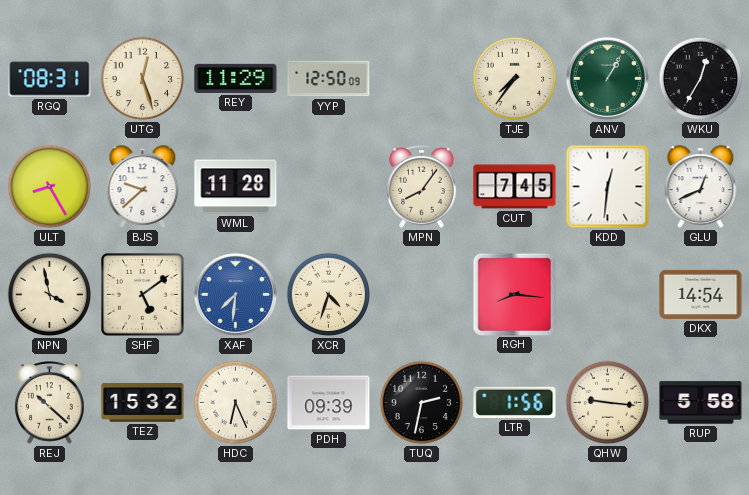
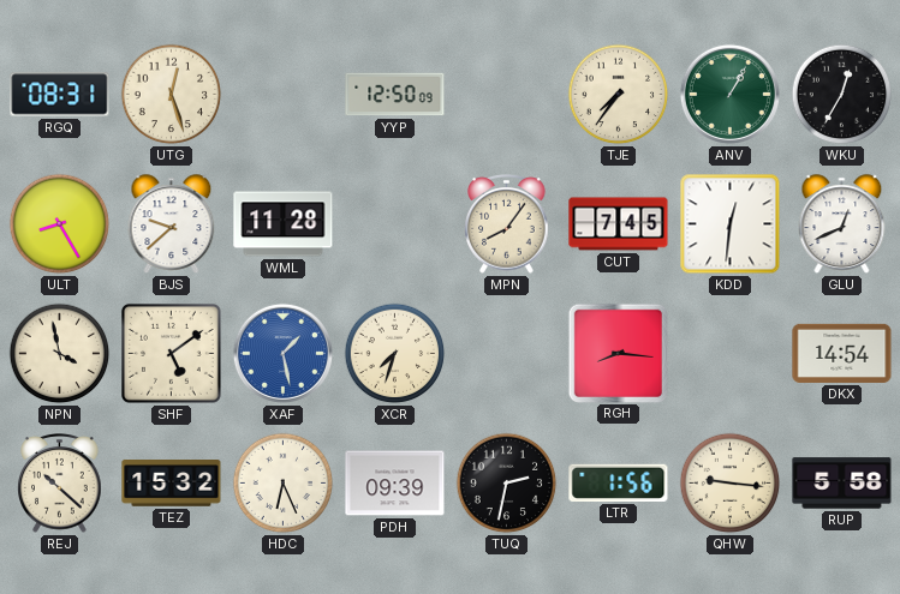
REY: 11:29 -> none
XAF: 7:31 -> 1:28
XCR: 4:33 -> 7:33
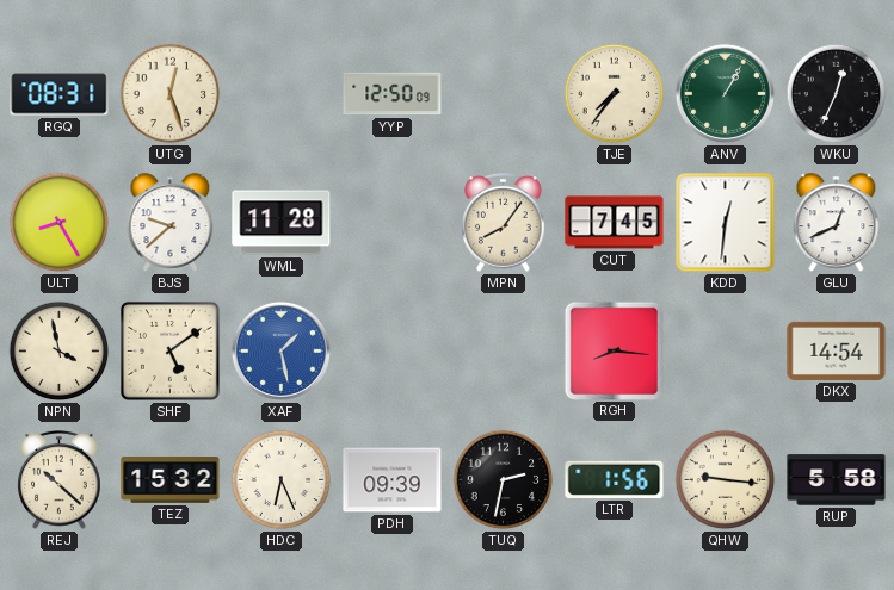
WKU: 12:35 -> 12:34
XCR: 7:33 -> none
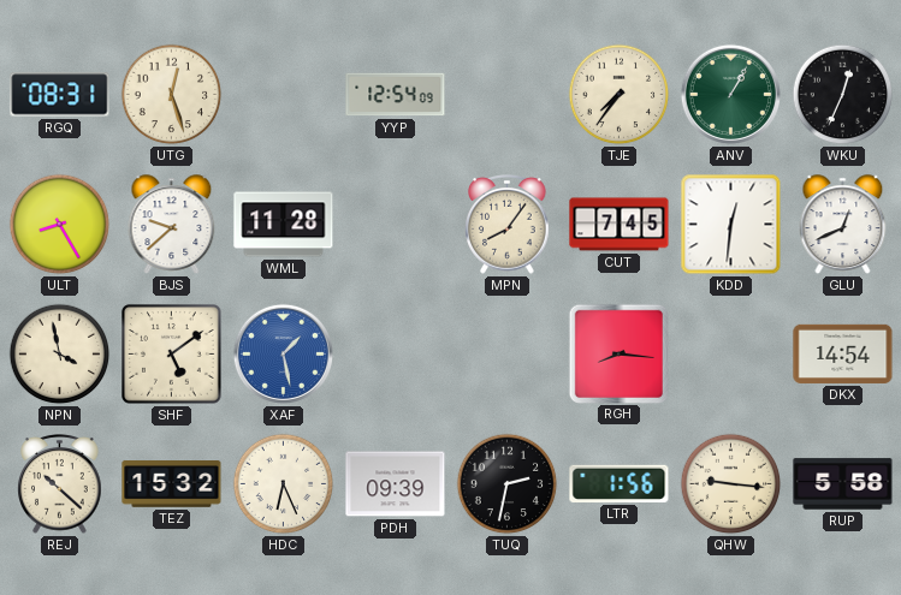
YYP: 12:50 -> 12:54
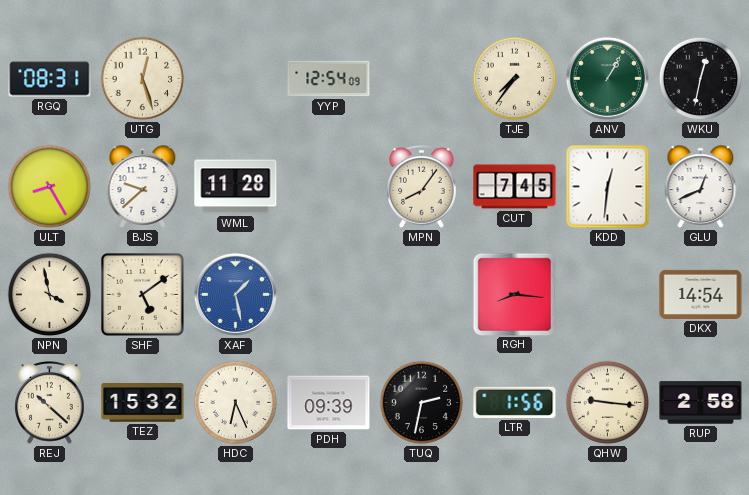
WKU: 12:34 -> 12:32
RUP: 5:58 -> 2:58
